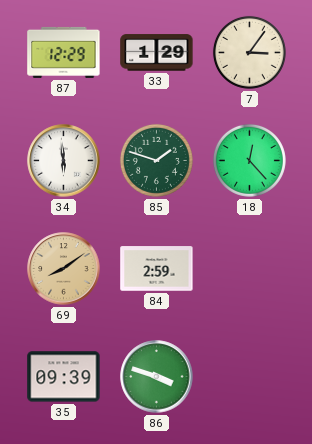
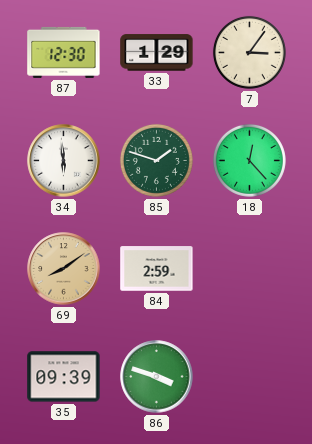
87: 12:29 -> 12:30
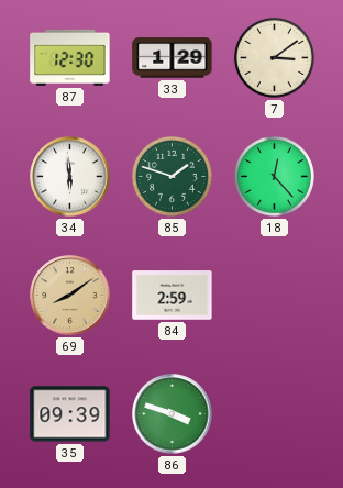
7: 3:06 -> 3:09
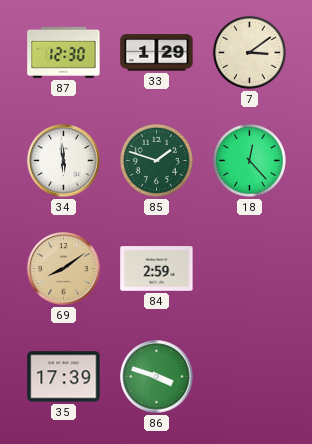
35: 09:39 -> 17:39
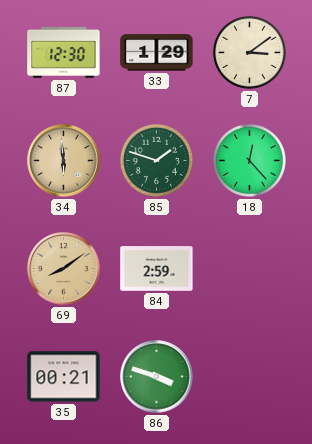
34 dial: white -> champagne
35: 17:39 -> 00:21
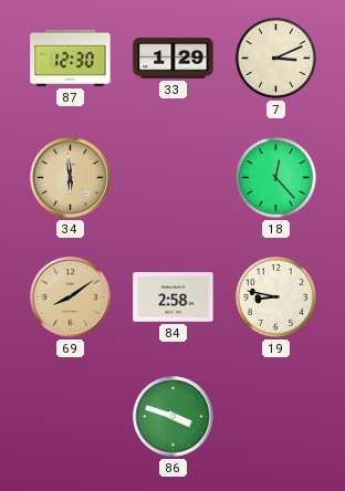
7: 3:09 -> 3:11
85: 1:48 -> none
84: 2:59 -> 2:58
19: none -> 8:47
35: 00:21 -> none
